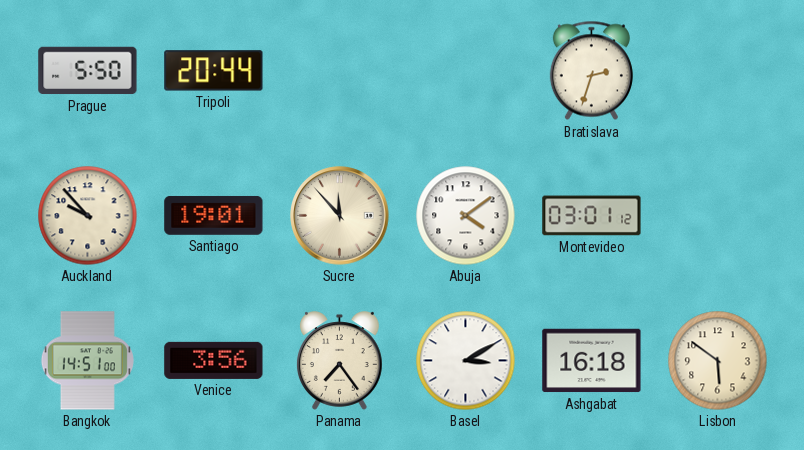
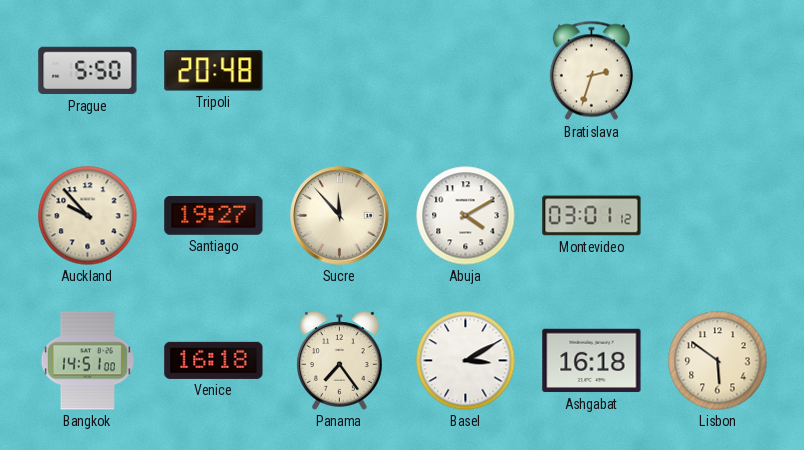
Tripoli: 20:44 -> 20:48
Santiago: 19:01 -> 19:27
Abuja: 4:09 -> 4:10
Venice: 3:56 -> 16:18
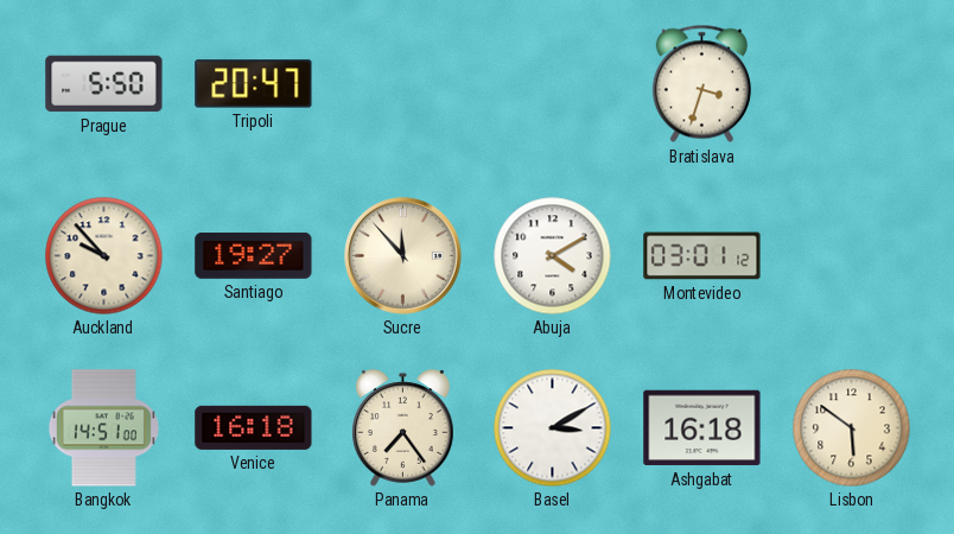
Tripoli: 20:48 -> 20:47
Bratislava: 2:33 -> 3:33
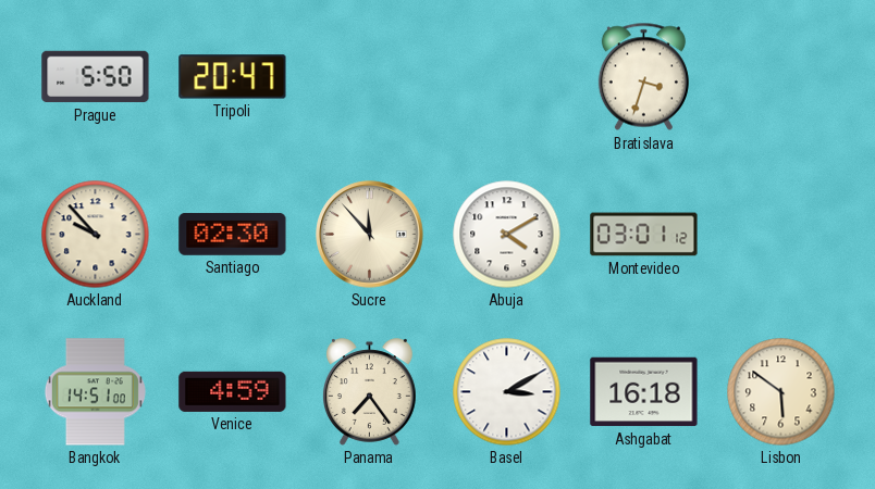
Santiago: 19:27 -> 02:30
Venice: 16:18 -> 4:59
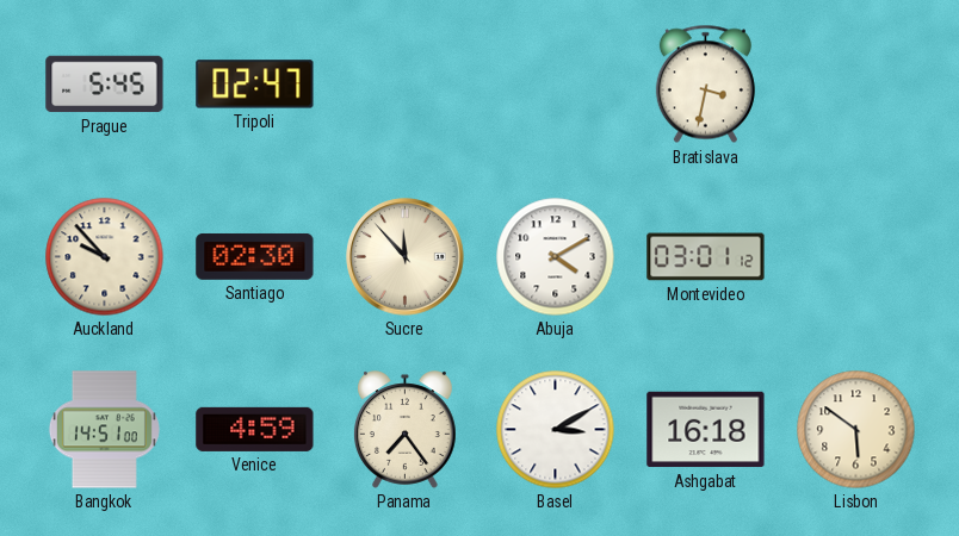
Prague: 5:50 -> 5:45
Tripoli: 20:47 -> 02:47
Bratislava: 3:33 -> 3:32
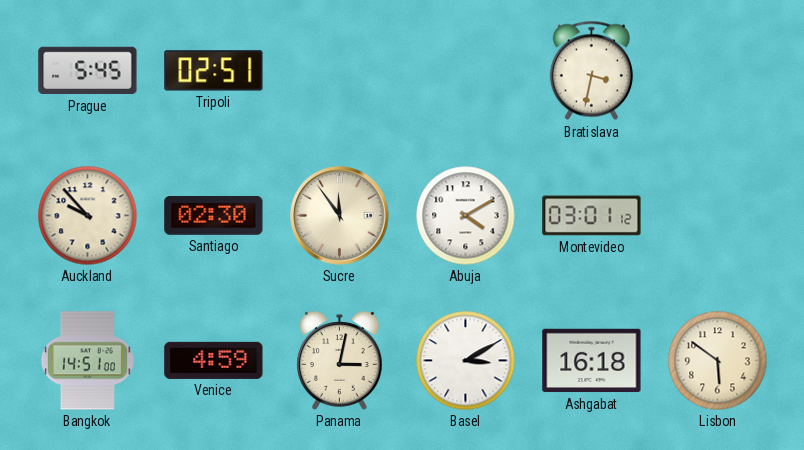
Tripoli: 02:47 -> 02:51
Sucre: 11:53 -> 11:54
Panama: 7:24 -> 3:02
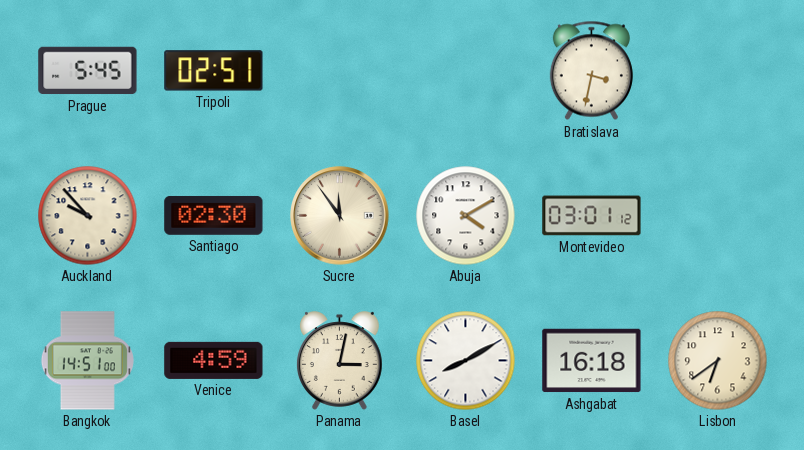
Basel: 3:10 -> 8:10
Lisbon: 5:51 -> 6:39
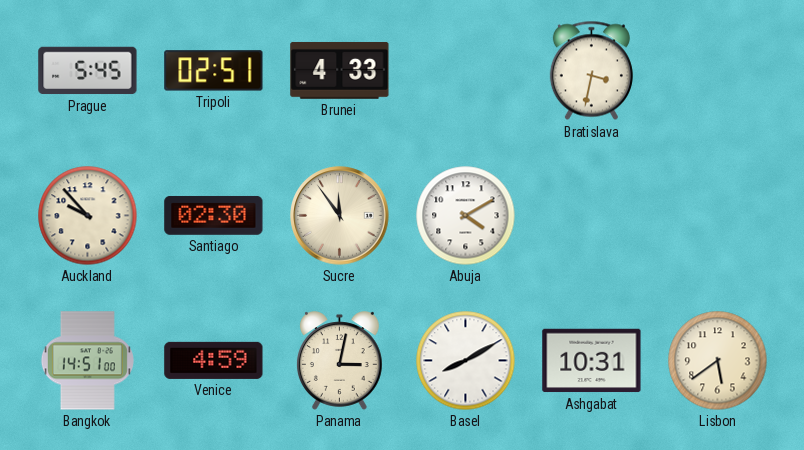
Brunei: none -> 4:33
Montevideo: 03:01 -> none
Ashgabat: 16:18 -> 10:31
Lisbon: 6:39 -> 5:39
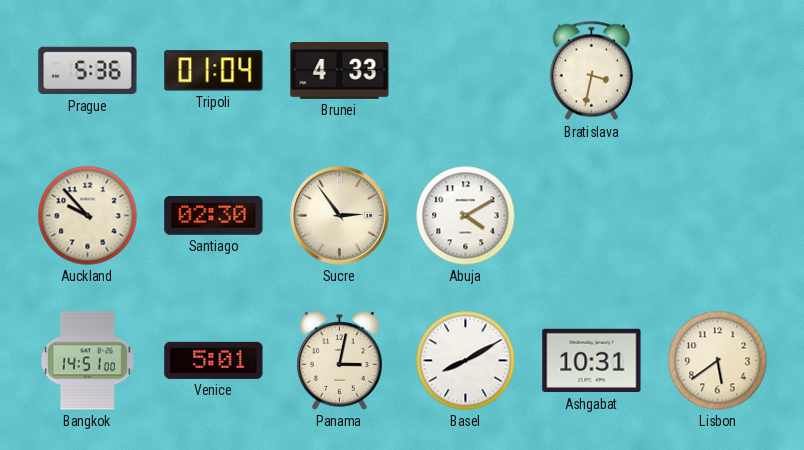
Prague: 5:45 -> 5:36
Tripoli: 02:51 -> 01:04
Sucre: 11:54 -> 2:54
Venice: 4:59 -> 5:01
